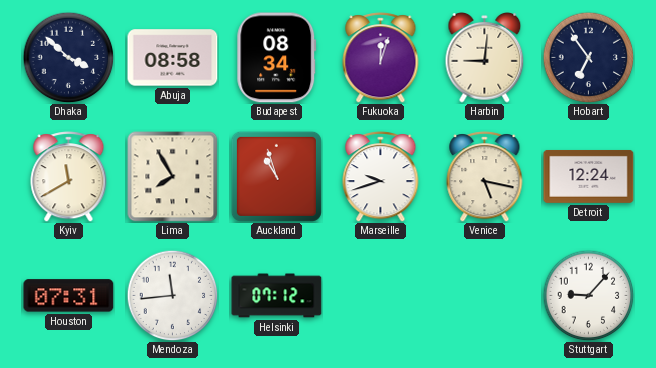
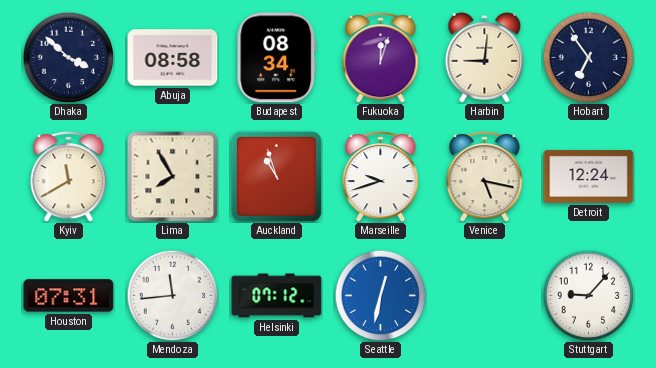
Seattle: none -> 12:32
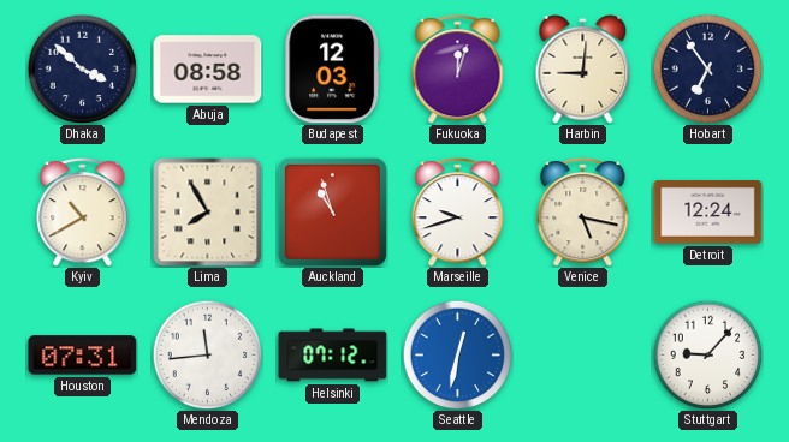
Budapest: 08:34 -> 12:03
Kyiv: 11:40 -> 10:40
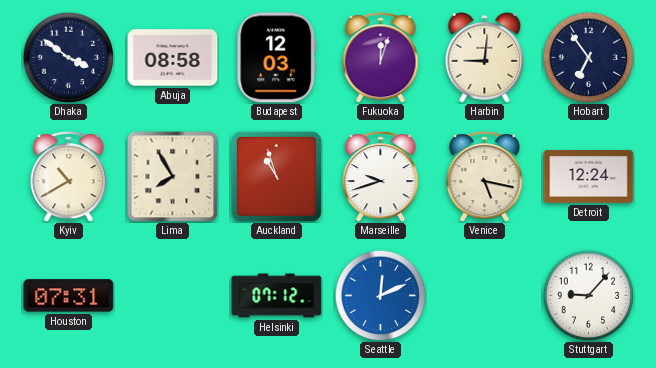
Dhaka: 3:52 -> 3:51
Mendoza: 11:44 -> none
Seattle: 12:32 -> 12:11
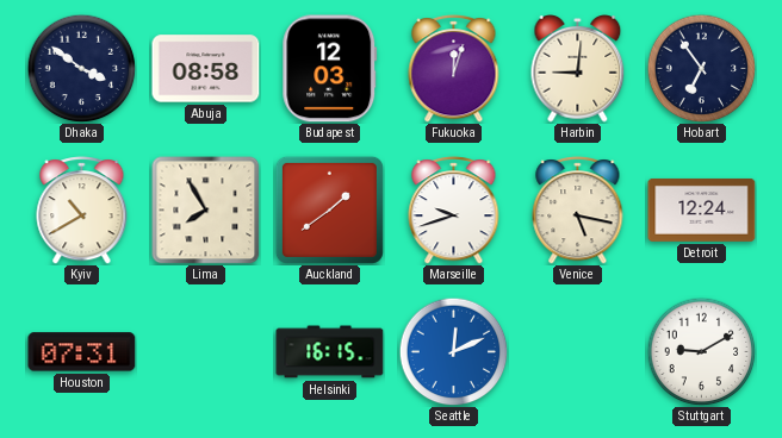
Auckland: 10:57 -> 1:39
Helsinki: 07:12 -> 16:15
Stuttgart: 9:07 -> 9:10
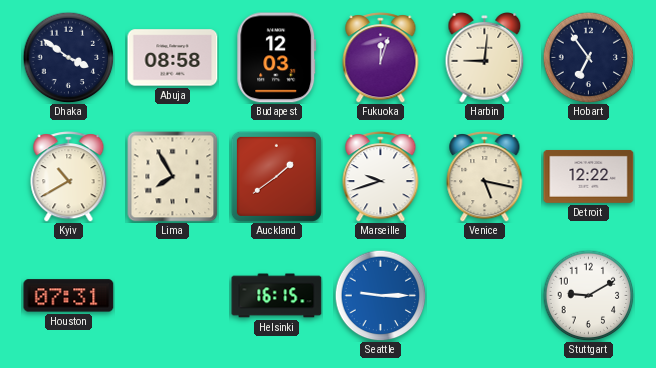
Detroit: 12:24 -> 12:22
Seattle: 12:11 -> 9:15
